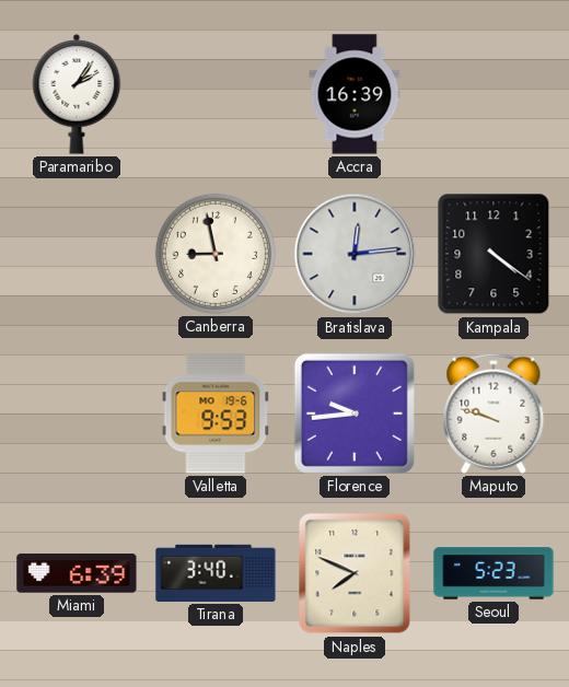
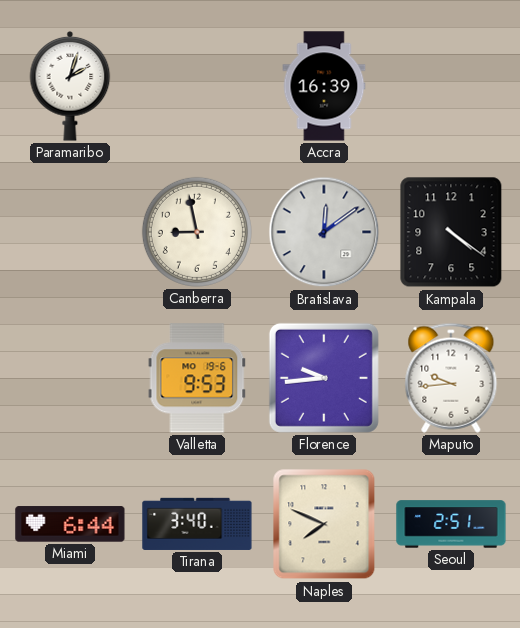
Paramaribo: 2:06 -> 2:03
Bratislava: 12:14 -> 12:09
Maputo: 9:48 -> 9:44
Miami: 6:39 -> 6:44
Seoul: 5:23 -> 2:51
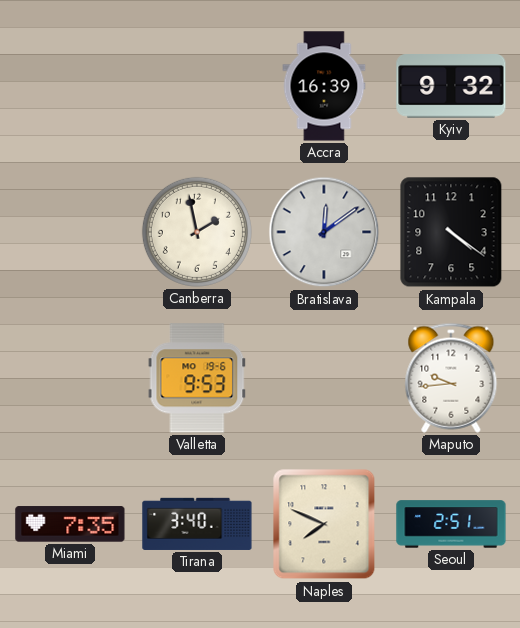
Paramaribo: 2:03 -> none
Kyiv: none -> 9:32
Canberra: 8:58 -> 1:58
Florence: 9:44 -> none
Miami: 6:44 -> 7:35
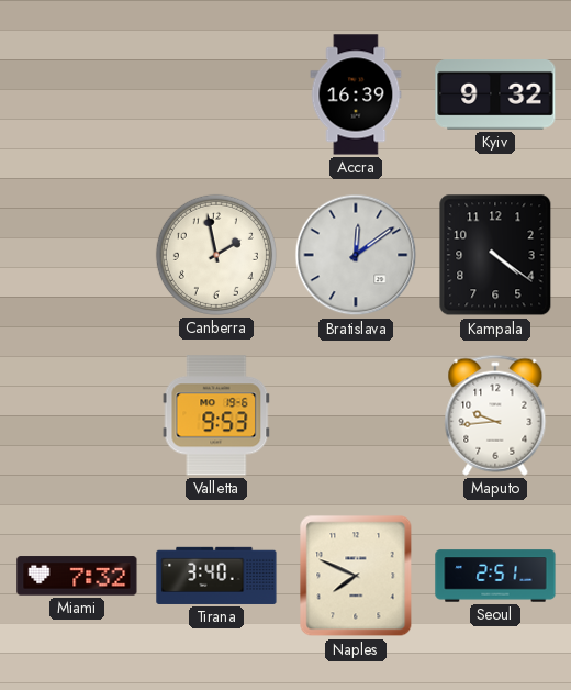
Miami: 7:35 -> 7:32
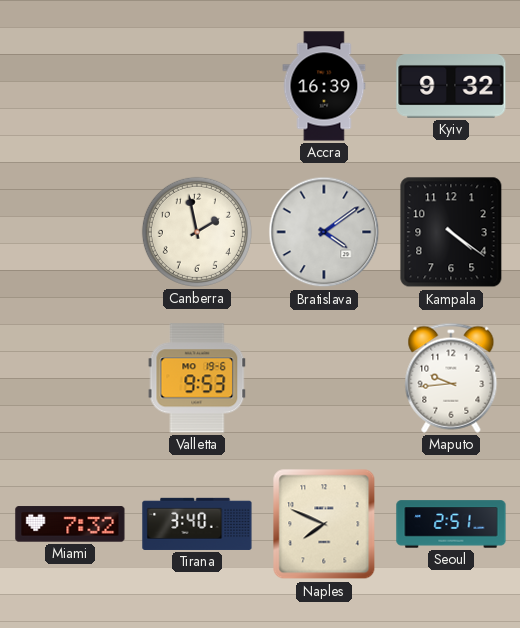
Bratislava: 12:09 -> 4:09
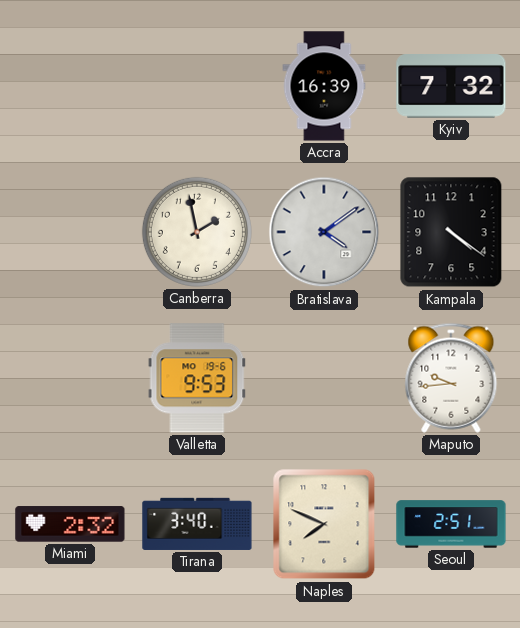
Kyiv: 9:32 -> 7:32
Miami: 7:32 -> 2:32
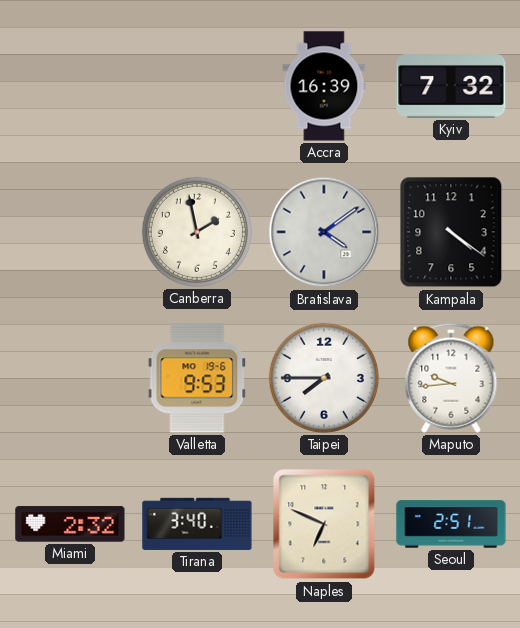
Taipei: none -> 7:45
Naples: 7:49 -> 6:49
